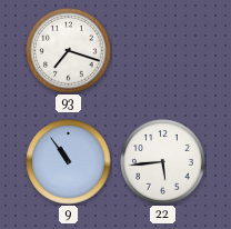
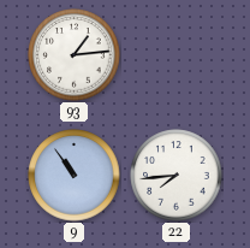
93: 7:18 -> 1:14
22: 5:44 -> 7:44
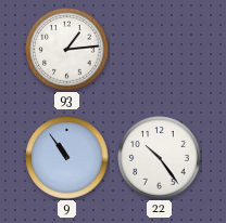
22: 7:44 -> 10:24
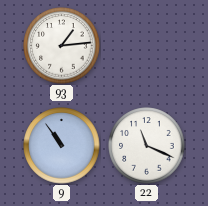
22: 10:24 -> 11:19
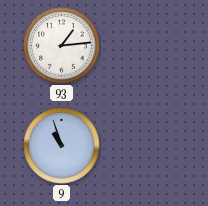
9: 10:54 -> 10:57
22: 11:19 -> none
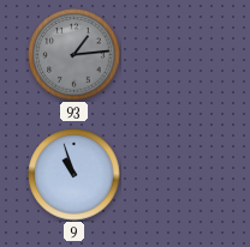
93 dial: white -> grey
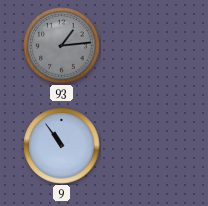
9: 10:57 -> 10:54
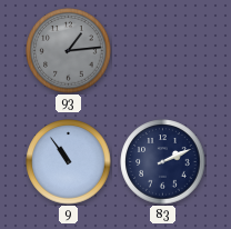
83: none -> 2:11
